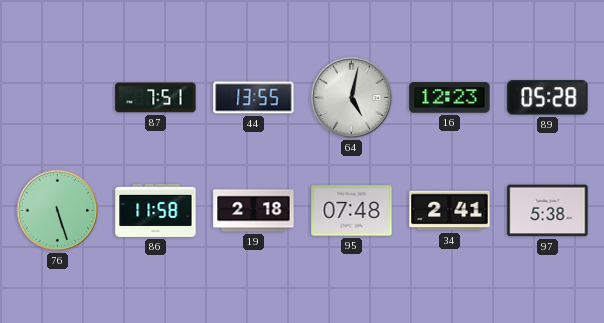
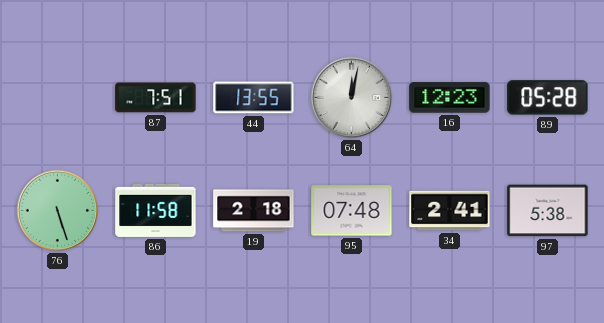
64: 5:02 -> 12:02
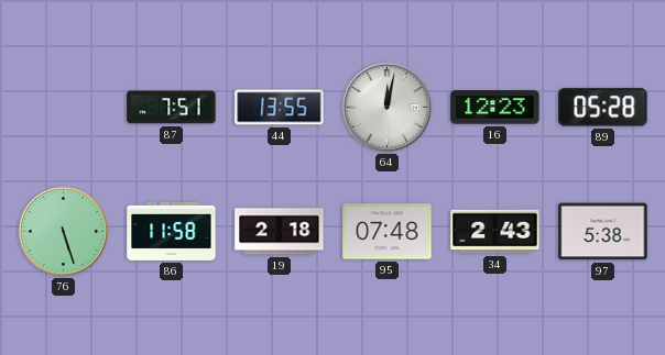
34: 2:41 -> 2:43
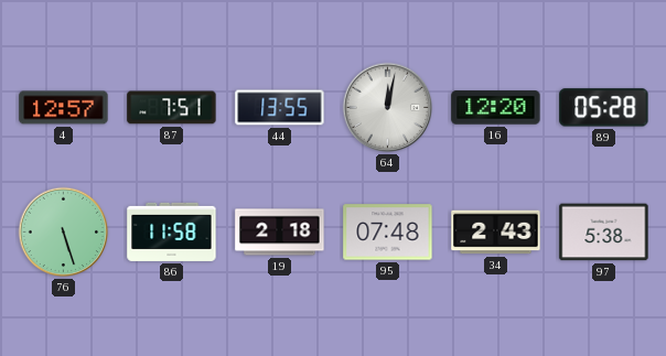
4: none -> 12:57
16: 12:23 -> 12:20
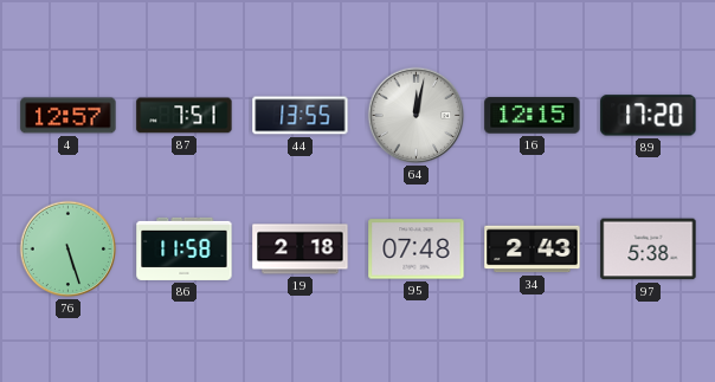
16: 12:20 -> 12:15
89: 05:28 -> 17:20
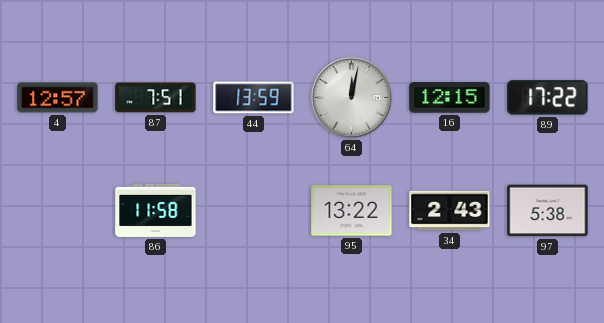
44: 13:55 -> 13:59
89: 17:20 -> 17:22
76: 5:27 -> none
19: 2:18 -> none
95: 07:48 -> 13:22
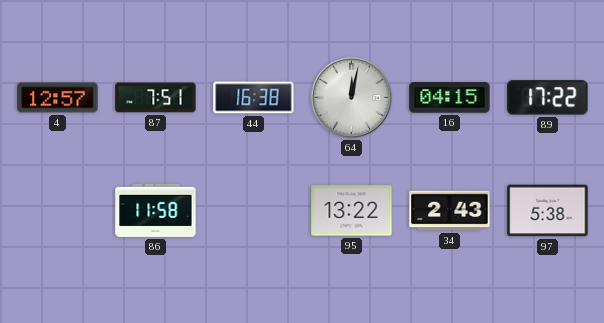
44: 13:59 -> 16:38
16: 12:15 -> 04:15
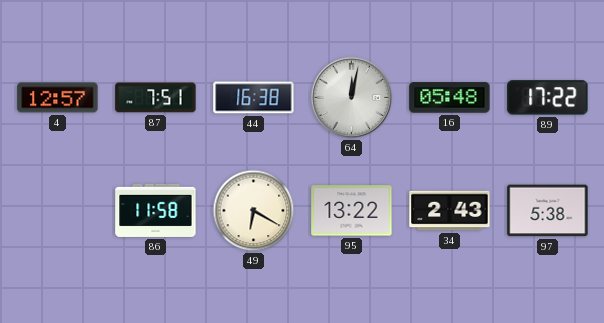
16: 04:15 -> 05:48
49: none -> 6:20
